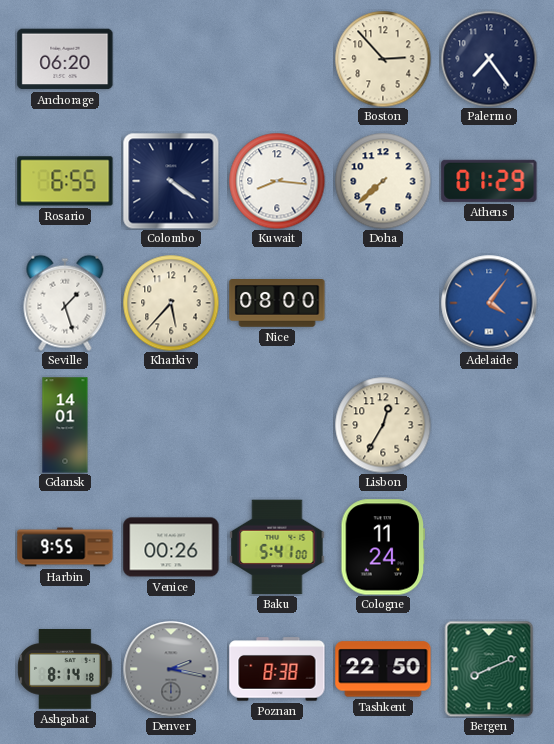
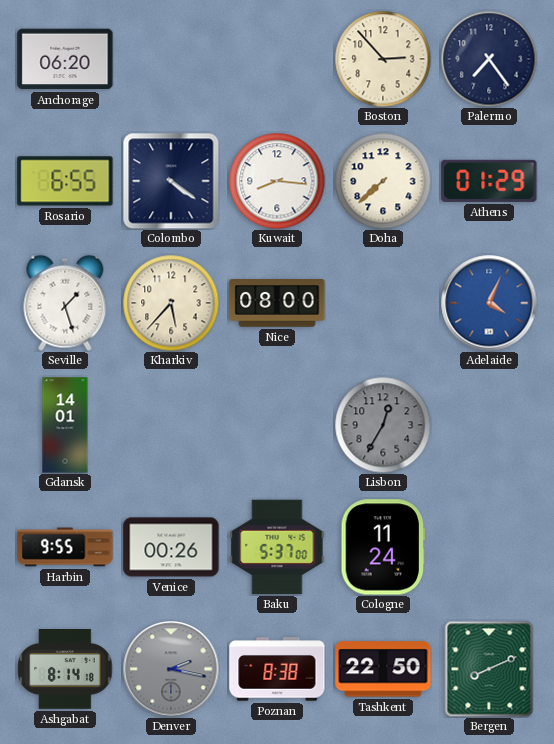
Adelaide: 4:06 -> 4:04
Lisbon dial: cream -> grey
Baku: 5:41 -> 5:37
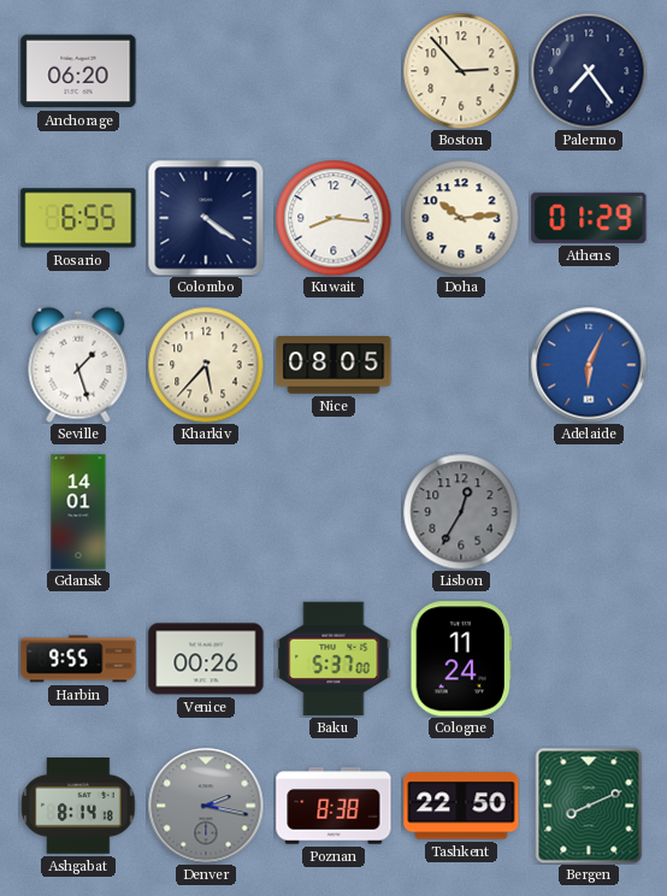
Doha: 7:38 -> 10:14
Nice: 08:00 -> 08:05
Adelaide: 4:04 -> 6:04
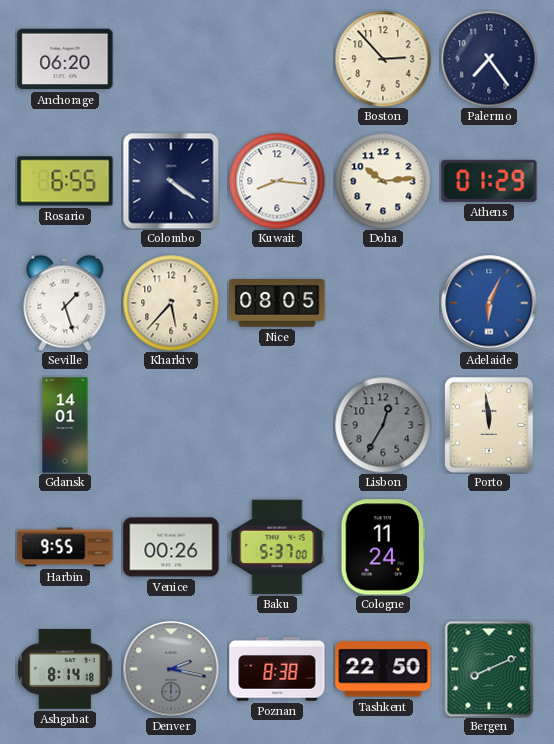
Porto: none -> 11:59
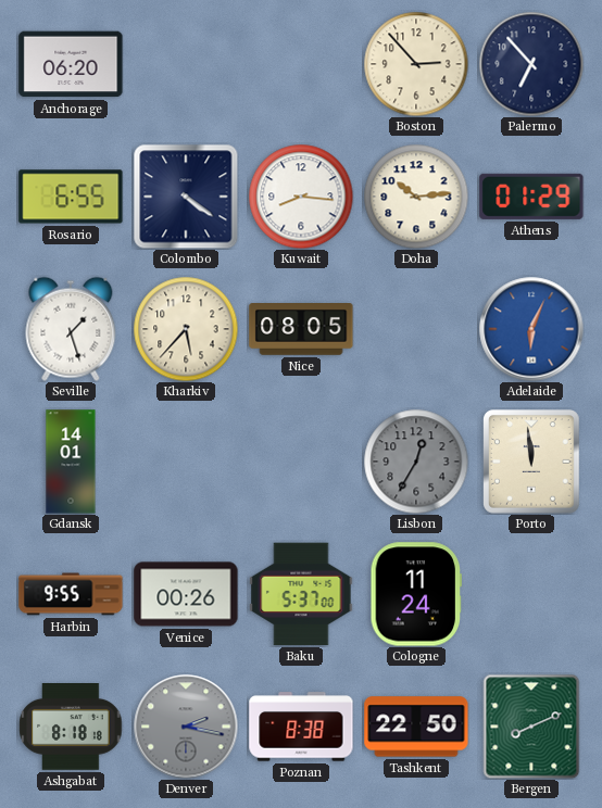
Palermo: 7:24 -> 6:53
Ashgabat: 8:14 -> 8:18
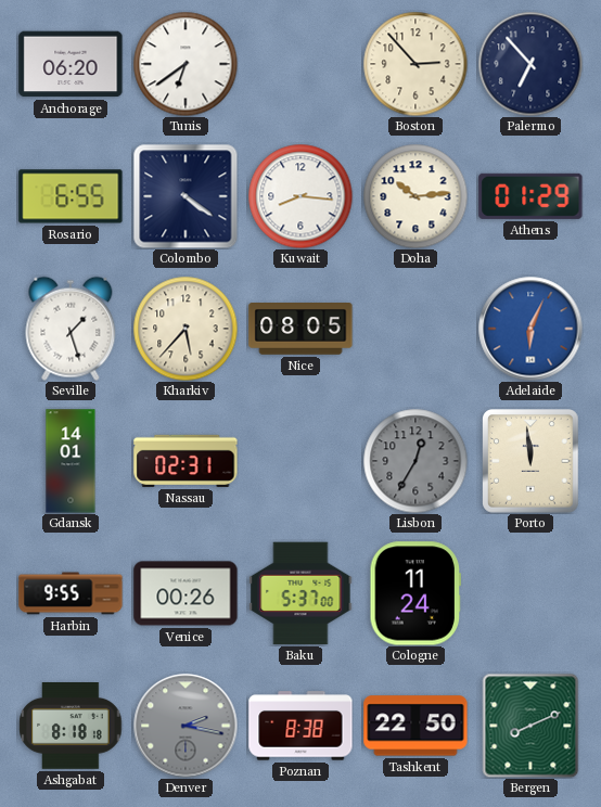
Tunis: none -> 6:39
Nassau: none -> 02:31
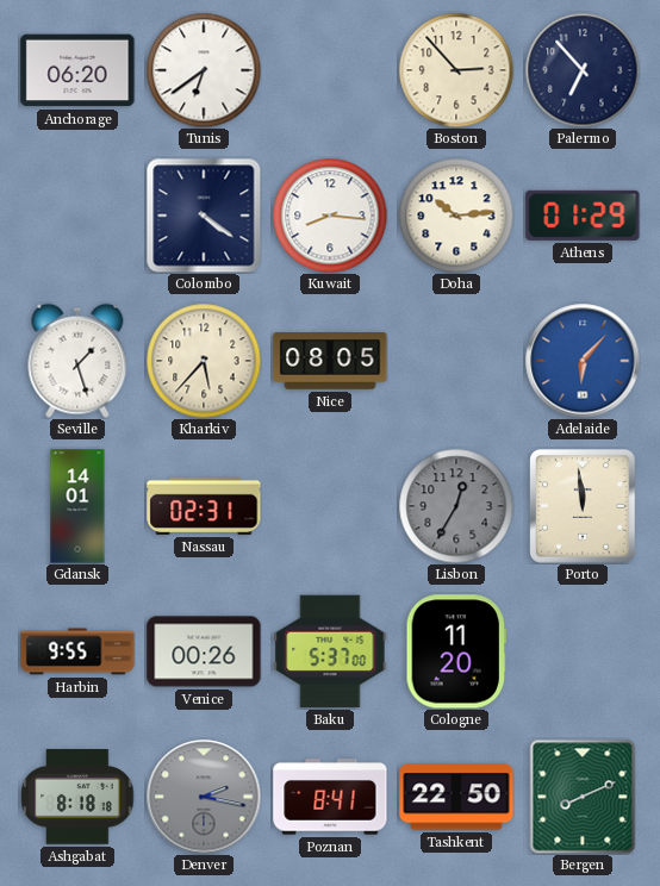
Rosario: 6:55 -> none
Adelaide: 6:04 -> 6:07
Cologne: 11:24 -> 11:20
Poznan: 8:38 -> 8:41
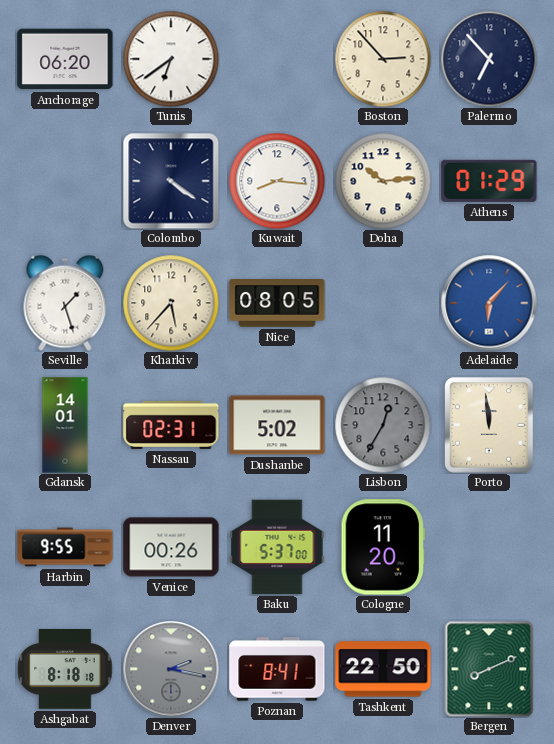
Dushanbe: none -> 5:02
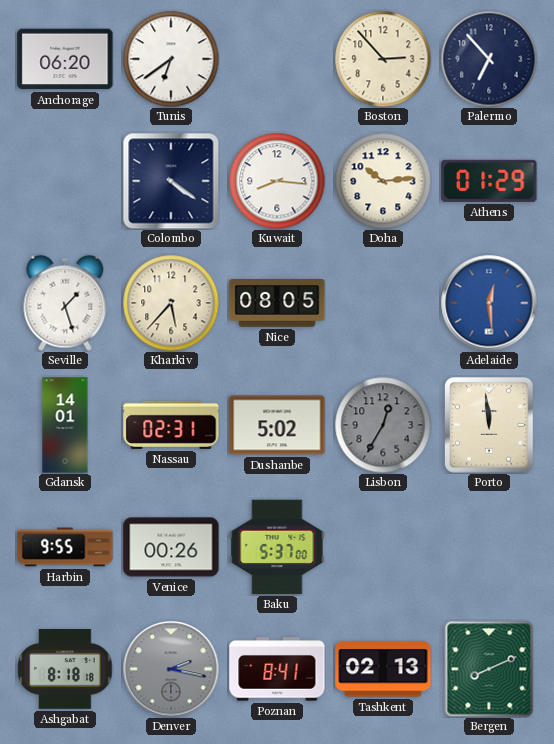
Adelaide: 6:07 -> 12:29
Cologne: 11:20 -> none
Tashkent: 22:50 -> 02:13
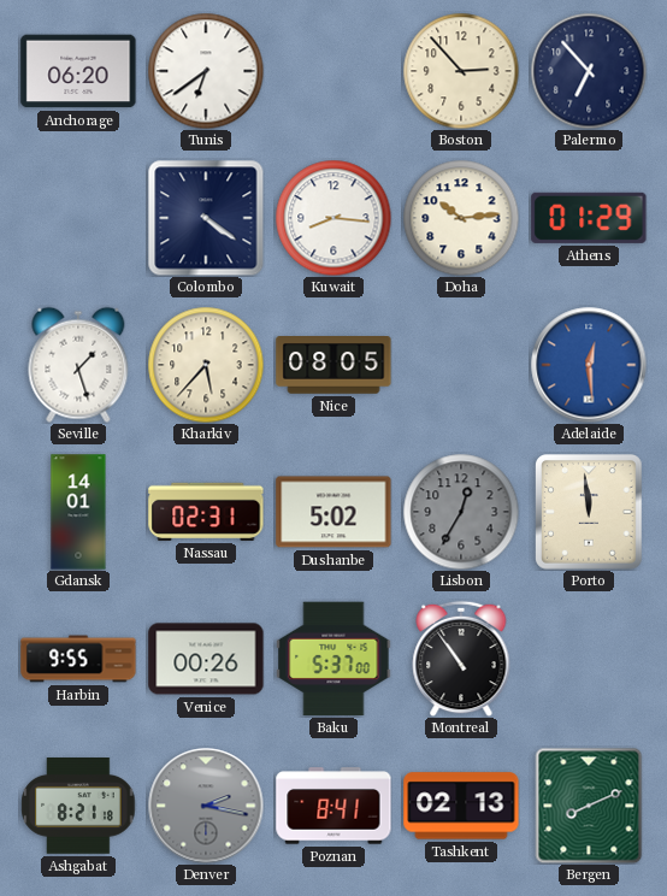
Montreal: none -> 10:54
Ashgabat: 8:18 -> 8:21
